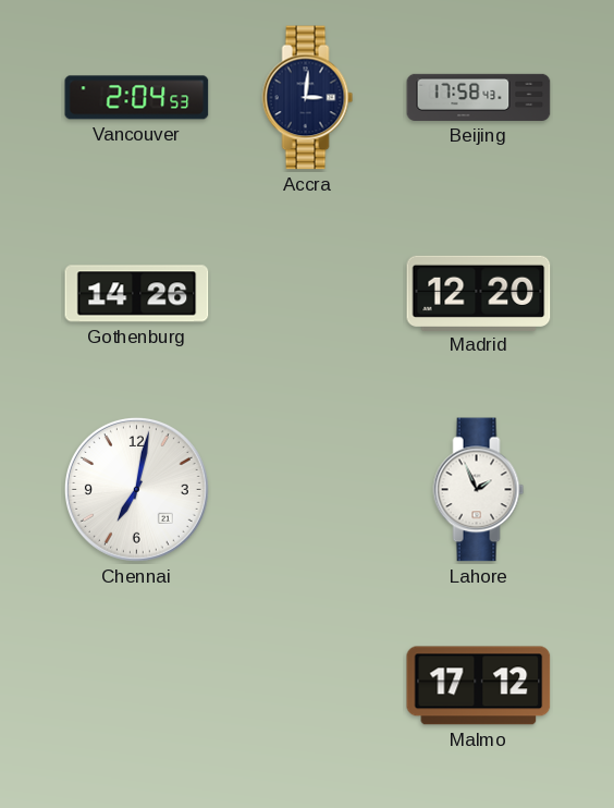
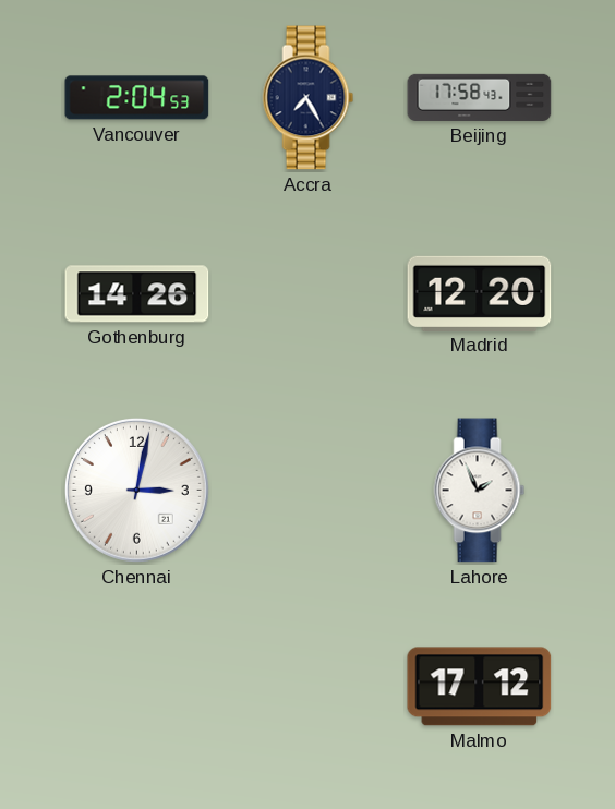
Accra: 3:01 -> 7:25
Chennai: 7:02 -> 3:02
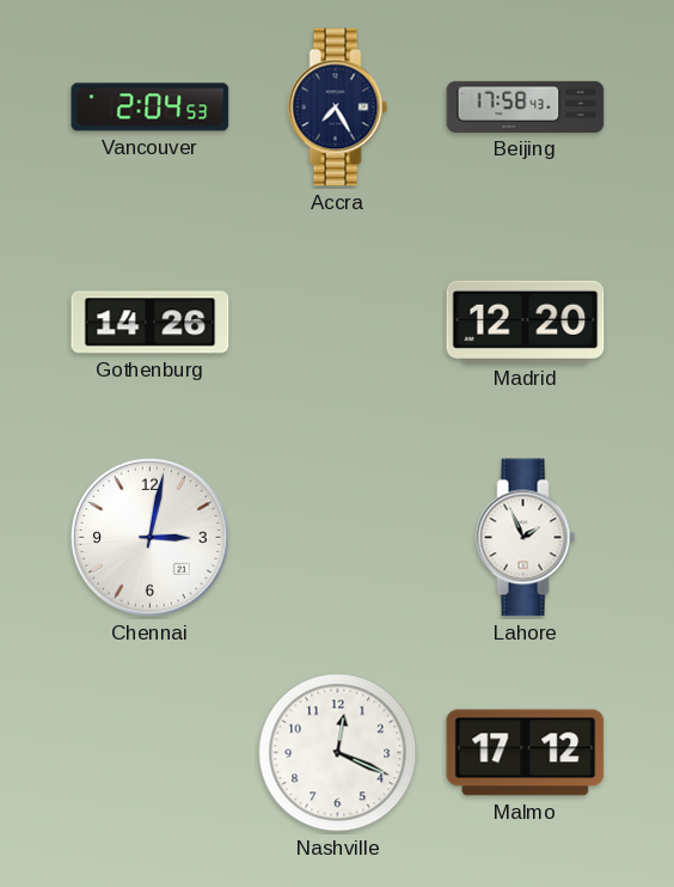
Nashville: none -> 12:19
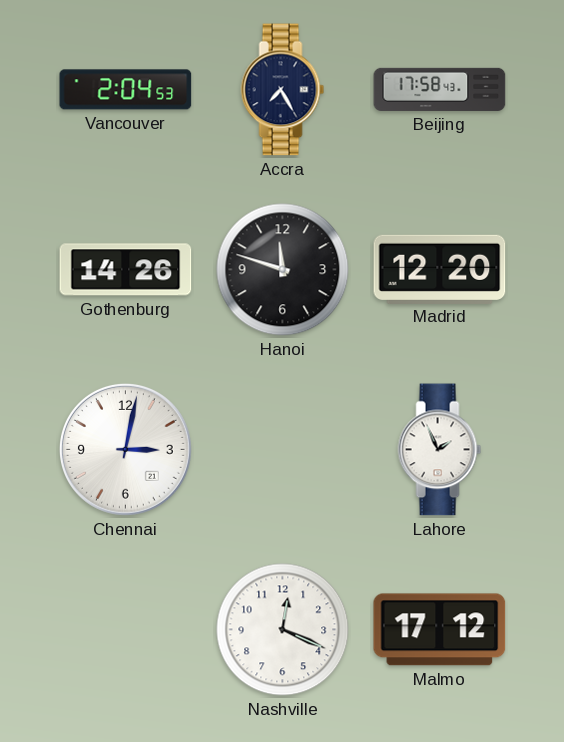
Hanoi: none -> 11:48
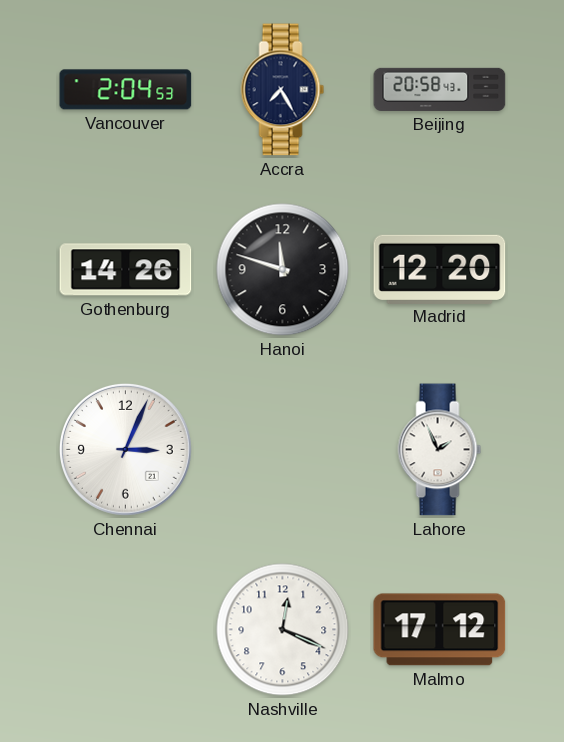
Beijing: 17:58 -> 20:58
Chennai: 3:02 -> 3:04
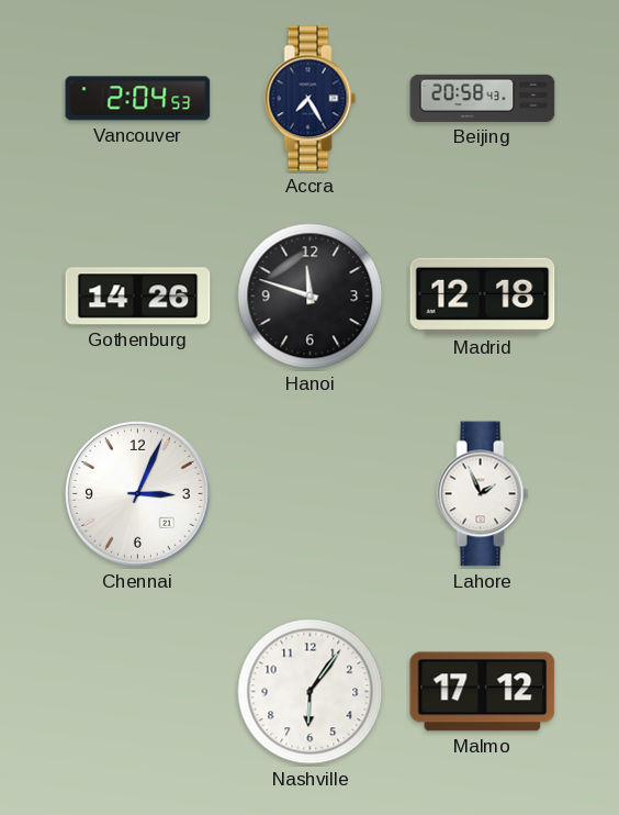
Madrid: 12:20 -> 12:18
Nashville: 12:19 -> 6:06
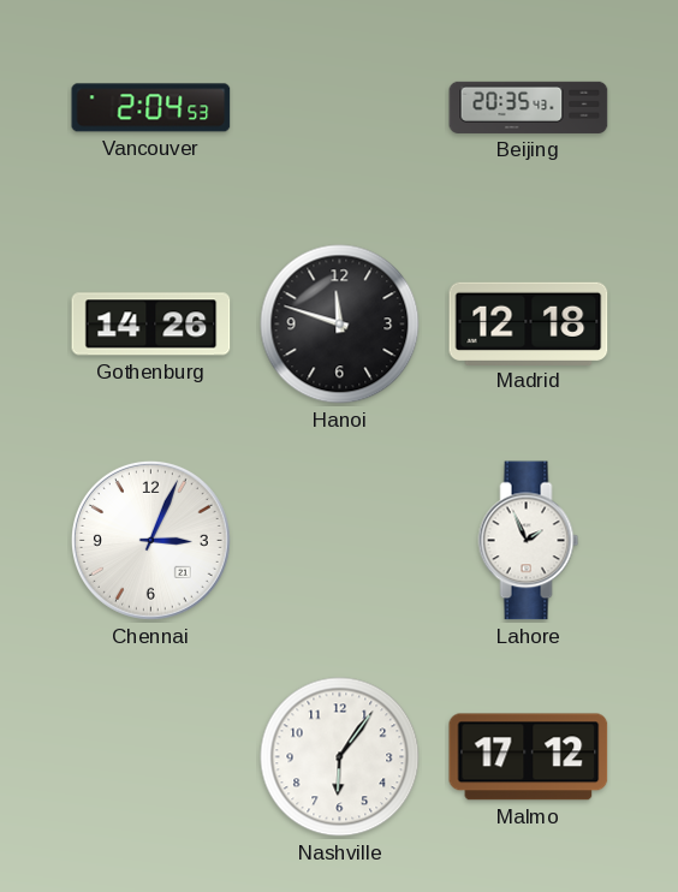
Accra: 7:25 -> none
Beijing: 20:58 -> 20:35
